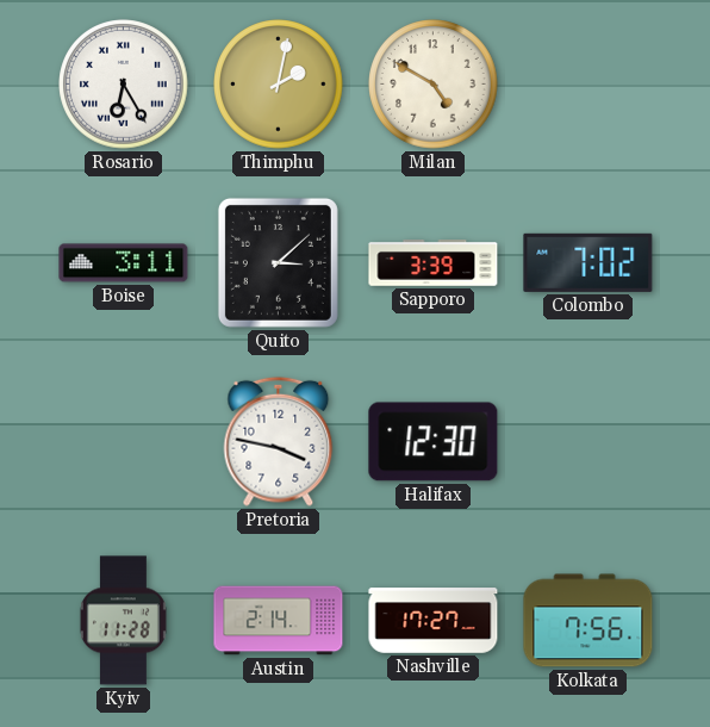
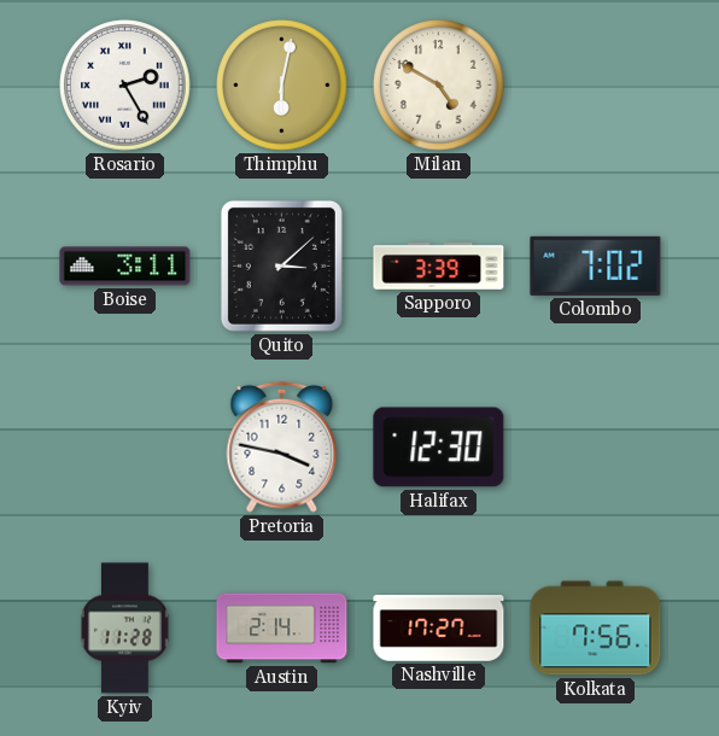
Rosario: 6:25 -> 2:25
Thimphu: 2:02 -> 6:02
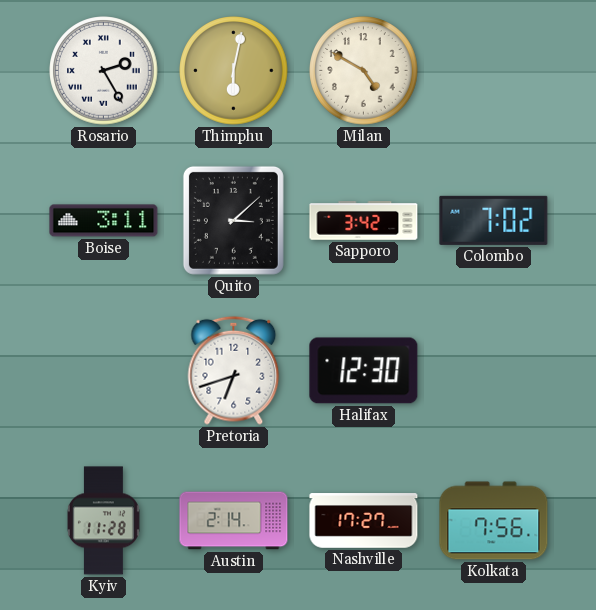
Sapporo: 3:39 -> 3:42
Pretoria: 3:47 -> 6:42
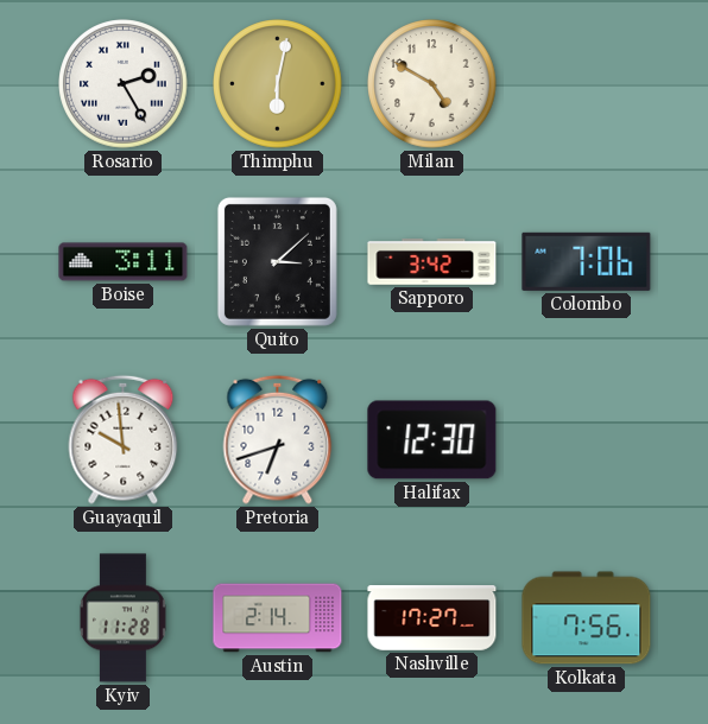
Colombo: 7:02 -> 7:06
Guayaquil: none -> 9:59
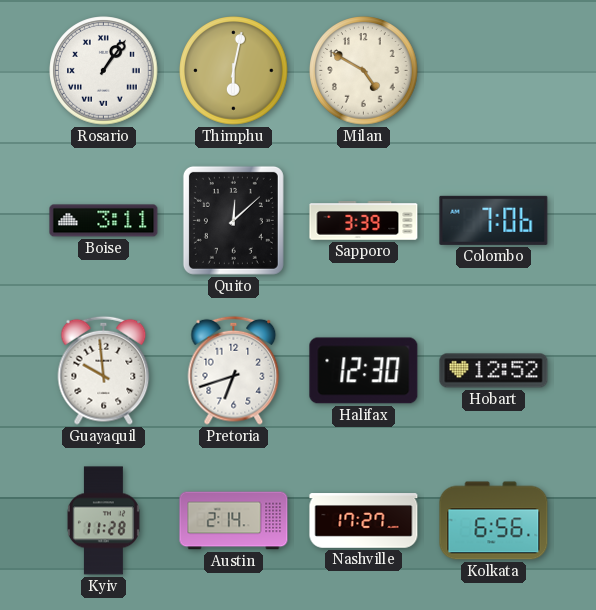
Rosario: 2:25 -> 1:06
Quito: 3:08 -> 12:08
Sapporo: 3:42 -> 3:39
Hobart: none -> 12:52
Kolkata: 7:56 -> 6:56
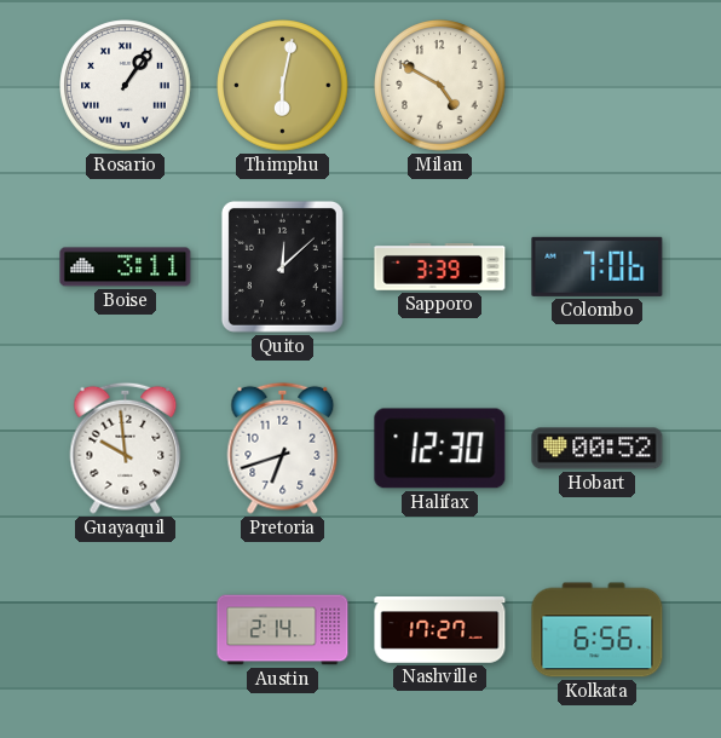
Hobart: 12:52 -> 00:52
Kyiv: 11:28 -> none
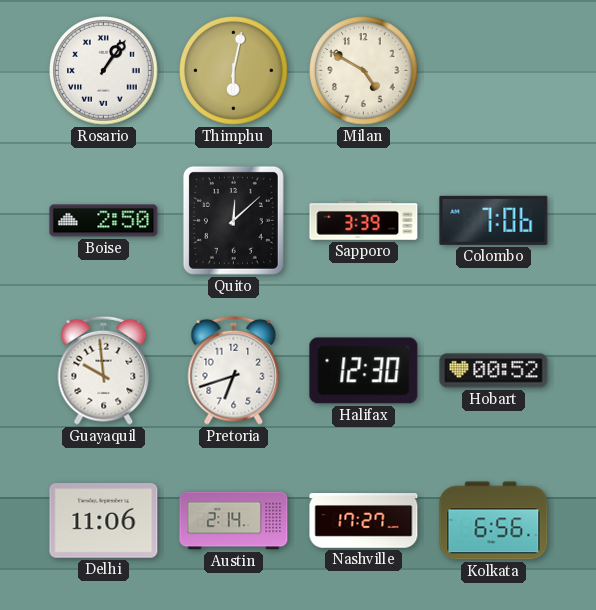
Boise: 3:11 -> 2:50
Delhi: none -> 11:06
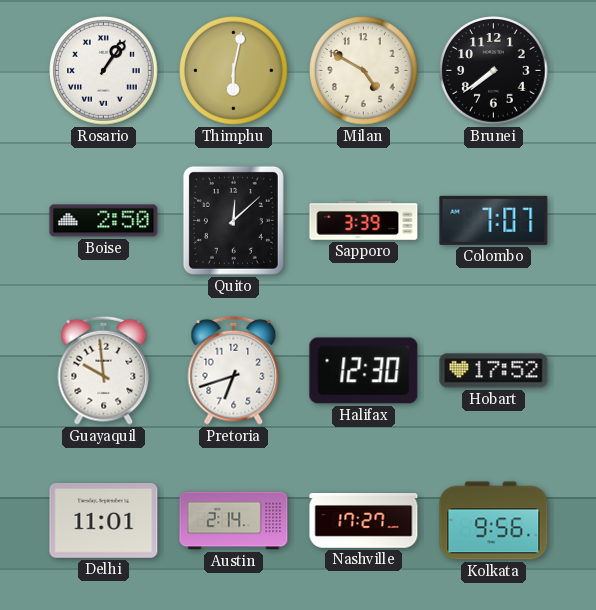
Brunei: none -> 7:39
Colombo: 7:06 -> 7:07
Hobart: 00:52 -> 17:52
Delhi: 11:06 -> 11:01
Kolkata: 6:56 -> 9:56
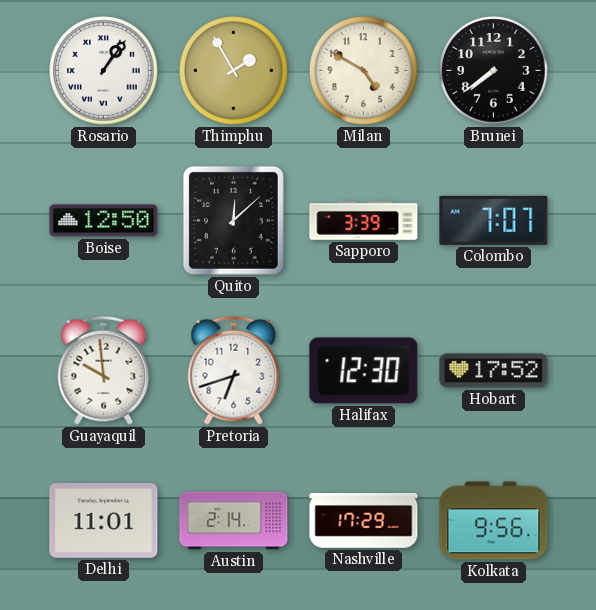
Thimphu: 6:02 -> 1:55
Boise: 2:50 -> 12:50
Nashville: 17:27 -> 17:29
